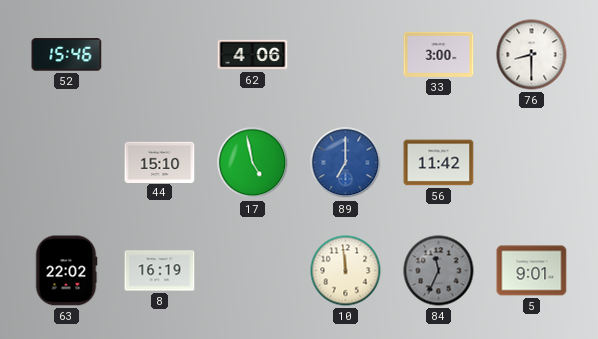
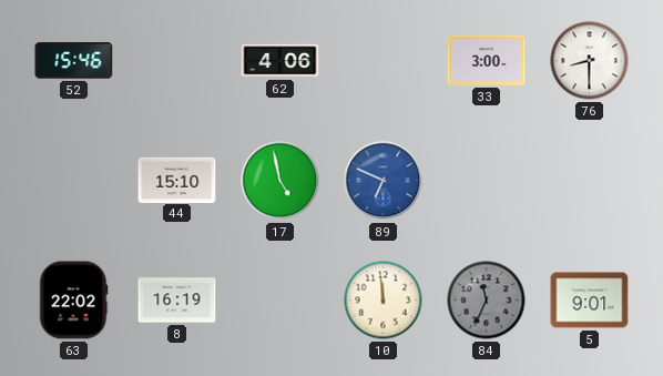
89: 7:00 -> 6:49
56: 11:42 -> none
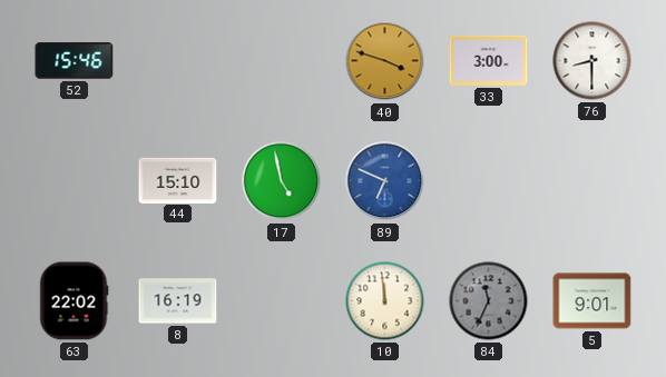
62: 4:06 -> none
40: none -> 3:48
